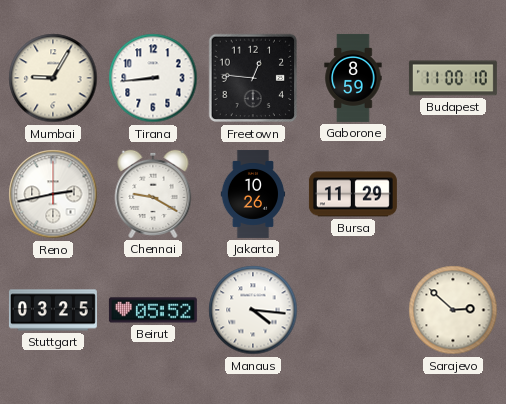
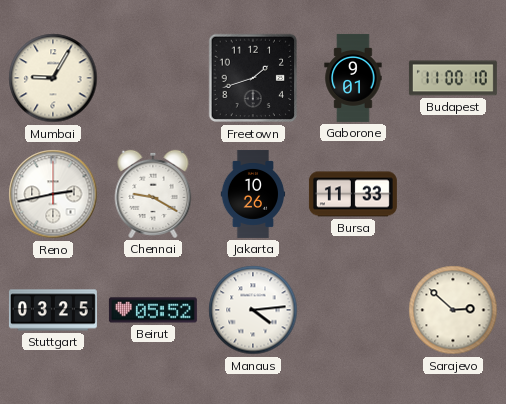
Tirana: 8:44 -> none
Freetown: 12:46 -> 1:42
Gaborone: 8:59 -> 9:01
Bursa: 11:29 -> 11:33
Manaus: 4:16 -> 4:14
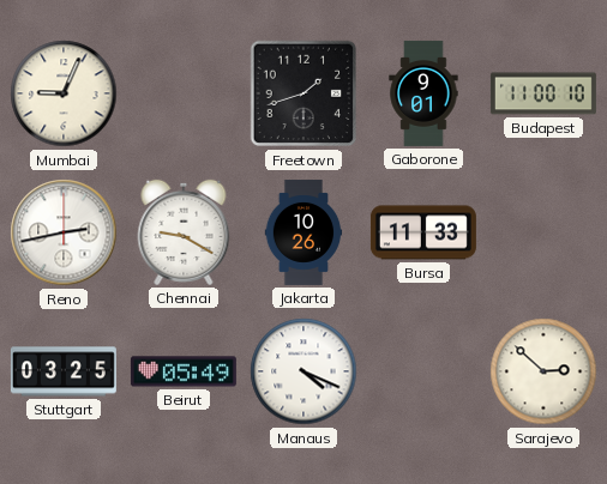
Mumbai: 9:05 -> 9:04
Beirut: 05:52 -> 05:49
Manaus: 4:14 -> 4:19
